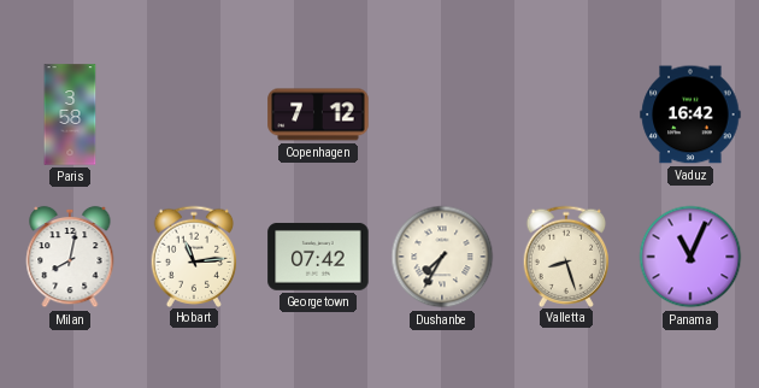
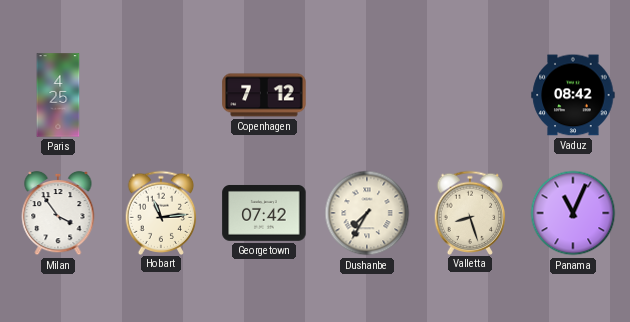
Paris: 3:58 -> 4:25
Vaduz: 16:42 -> 08:42
Milan: 8:02 -> 3:54
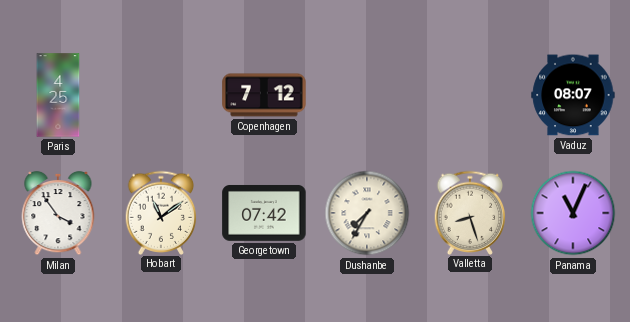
Vaduz: 08:42 -> 08:07
Hobart: 11:14 -> 11:09
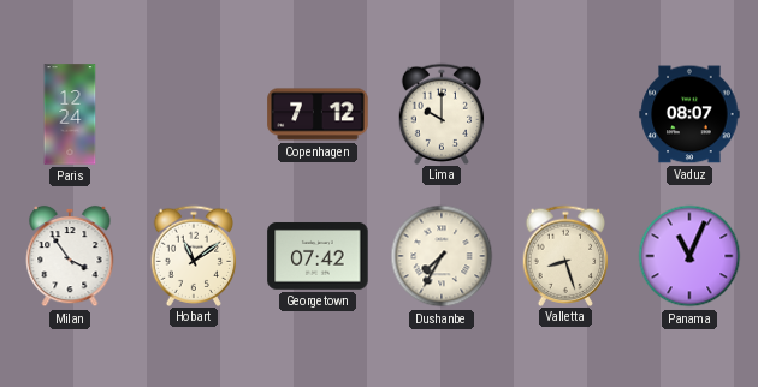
Paris: 4:25 -> 12:24
Lima: none -> 10:00
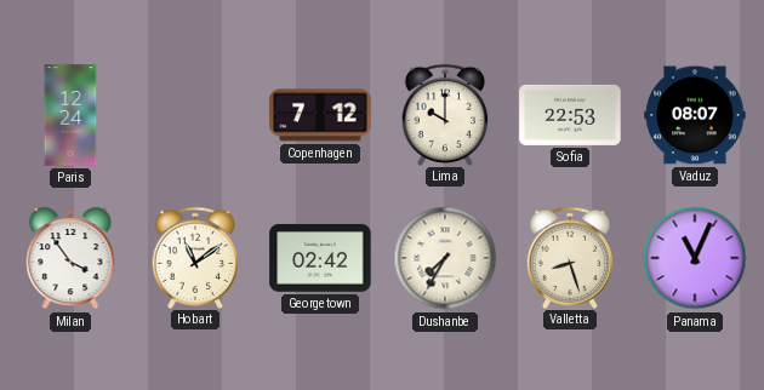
Sofia: none -> 22:53
Georgetown: 07:42 -> 02:42
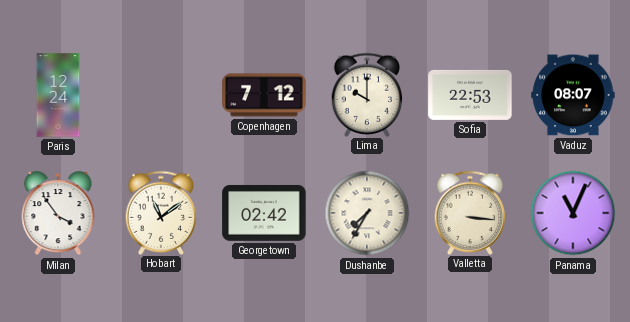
Valletta: 8:27 -> 3:16
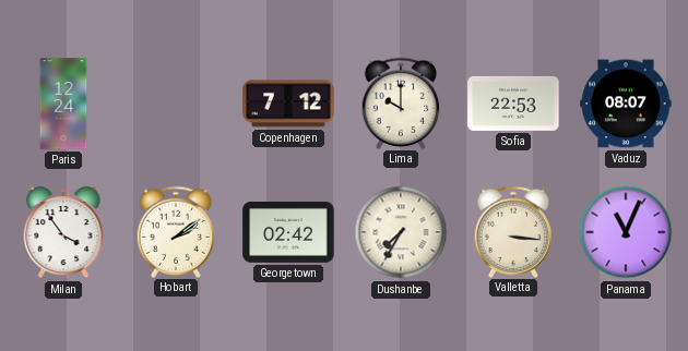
Hobart: 11:09 -> 2:09
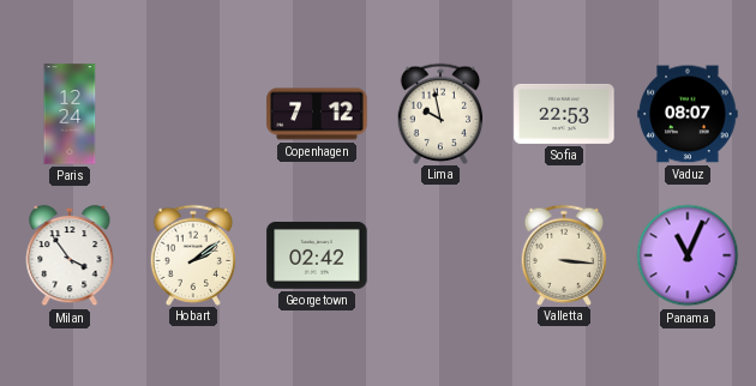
Lima: 10:00 -> 9:58
Dushanbe: 7:35 -> none
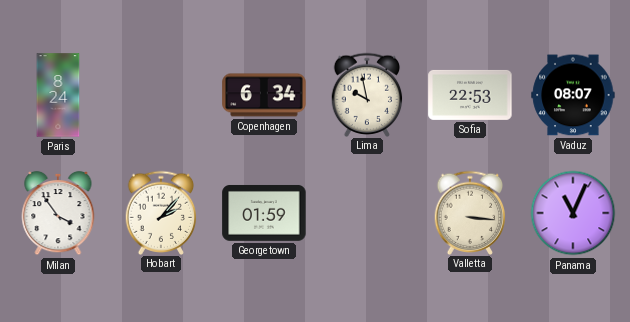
Paris: 12:24 -> 8:24
Copenhagen: 7:12 -> 6:34
Hobart: 2:09 -> 2:07
Georgetown: 02:42 -> 01:59
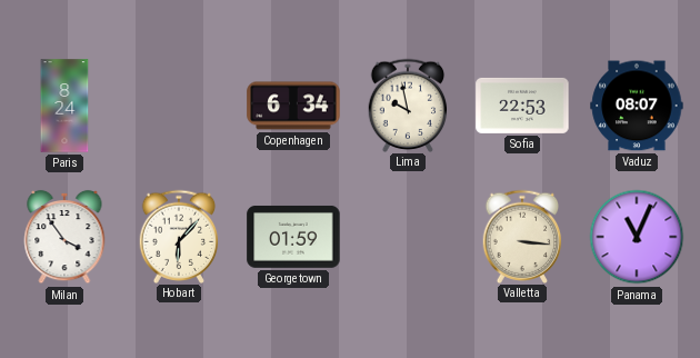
Hobart: 2:07 -> 6:07
